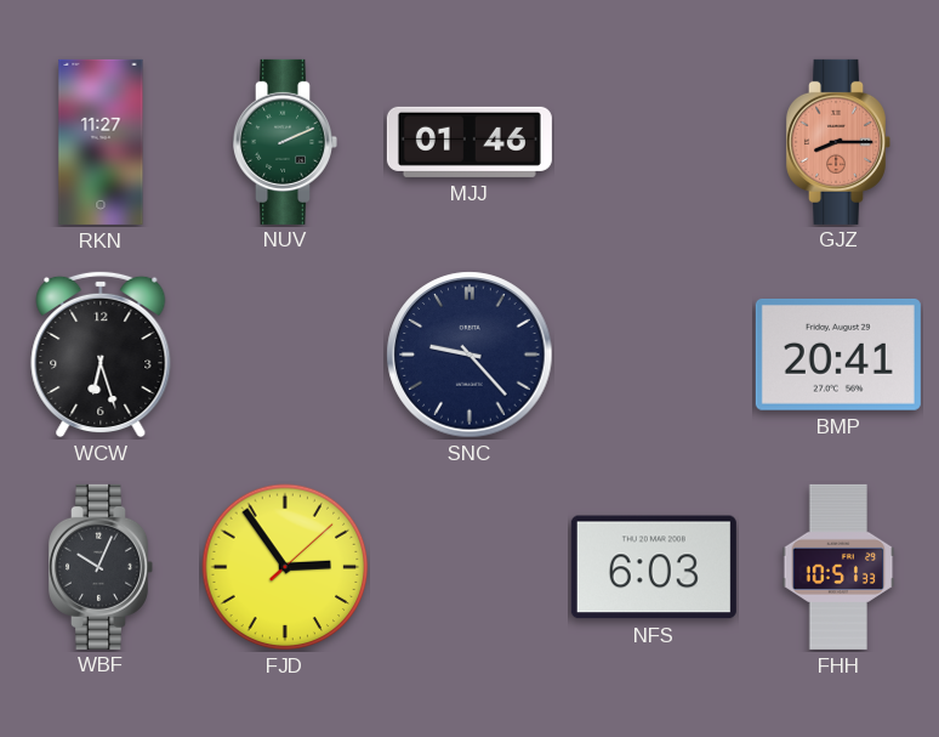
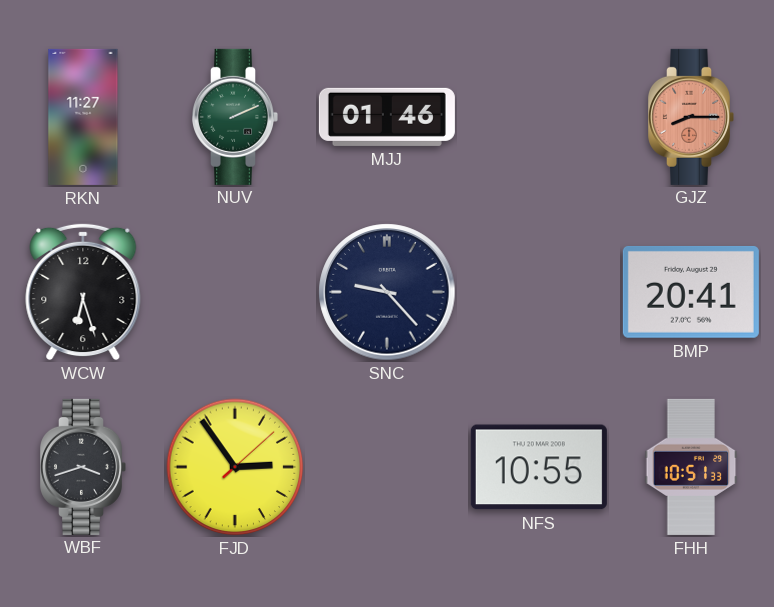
WBF: 10:04 -> 3:42
NFS: 6:03 -> 10:55
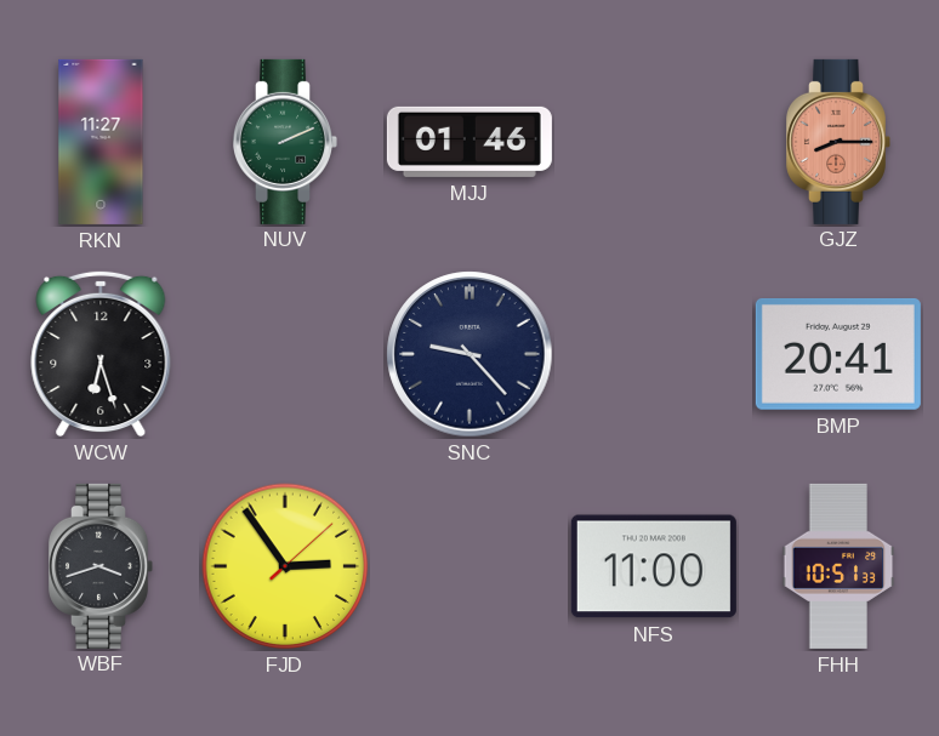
NFS: 10:55 -> 11:00
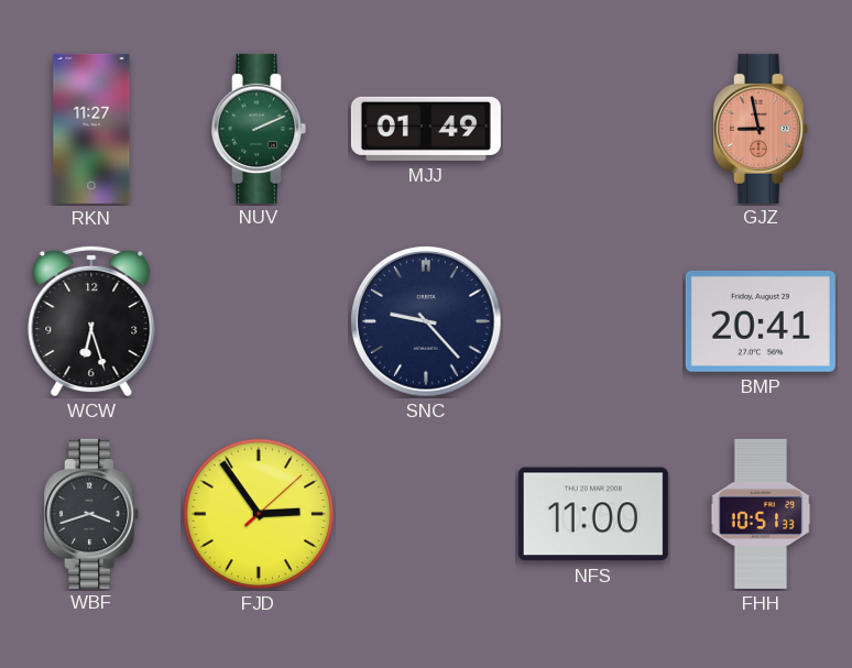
MJJ: 01:46 -> 01:49
GJZ: 8:15 -> 8:58
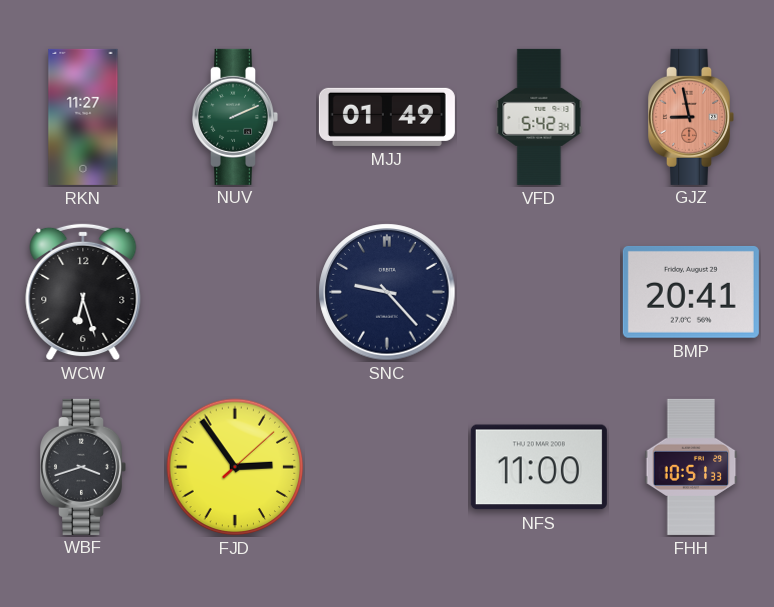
VFD: none -> 5:42
